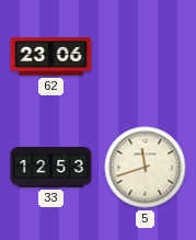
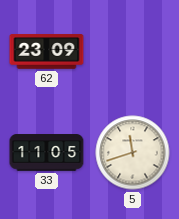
62: 23:06 -> 23:09
33: 12:53 -> 11:05
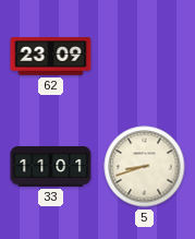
33: 11:05 -> 11:01
5: 11:42 -> 8:42
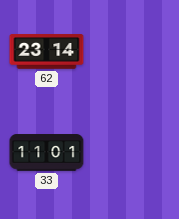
62: 23:09 -> 23:14
5: 8:42 -> none
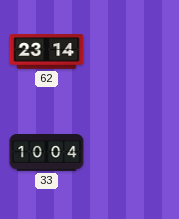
33: 11:01 -> 10:04
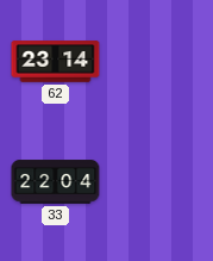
33: 10:04 -> 22:04
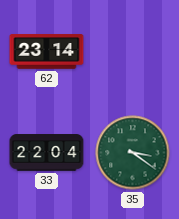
35: none -> 3:21
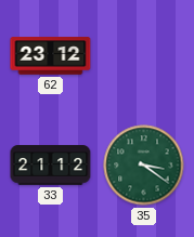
62: 23:14 -> 23:12
33: 22:04 -> 21:12
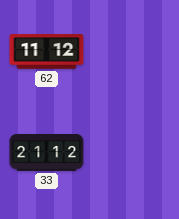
62: 23:12 -> 11:12
35: 3:21 -> none
